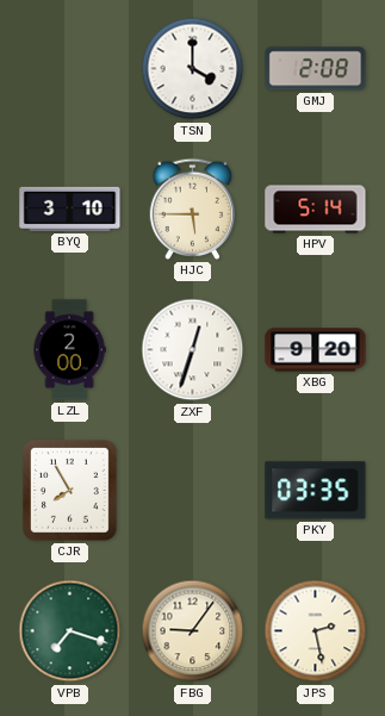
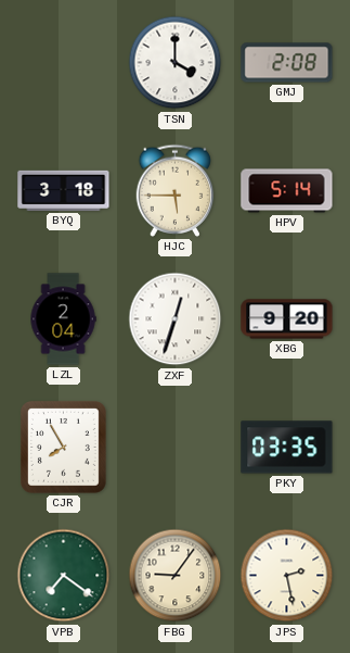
BYQ: 3:10 -> 3:18
LZL: 2:00 -> 2:04
VPB: 7:18 -> 7:21
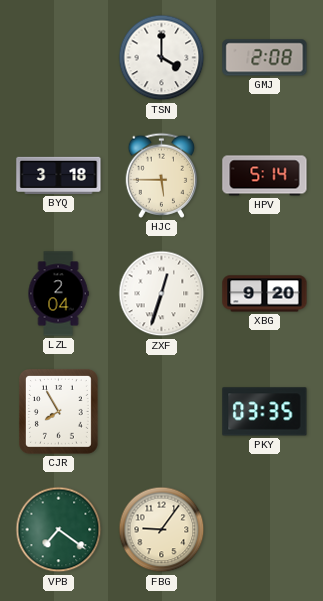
JPS: 2:28 -> none
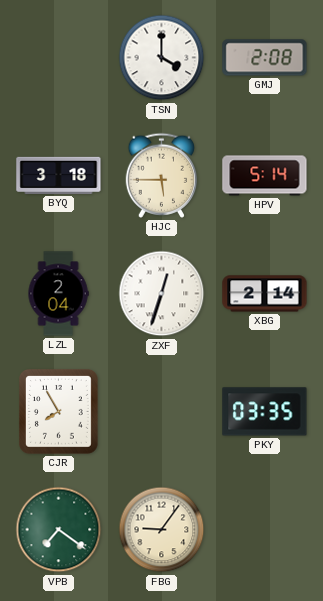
XBG: 9:20 -> 2:14
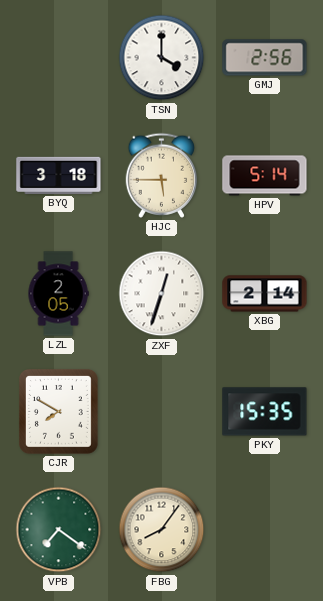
GMJ: 2:08 -> 2:56
LZL: 2:04 -> 2:05
CJR: 7:55 -> 7:50
PKY: 03:35 -> 15:35
FBG: 9:06 -> 8:06
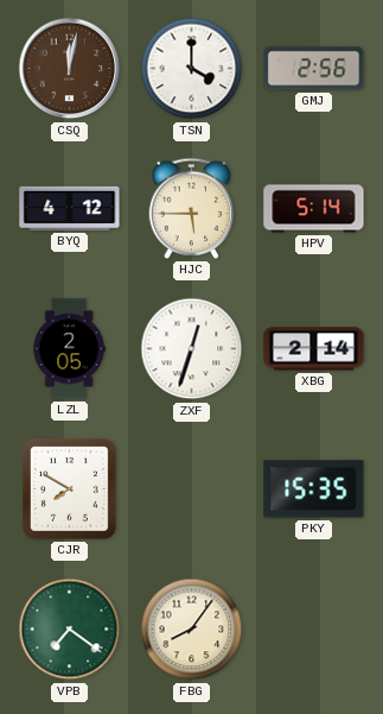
CSQ: none -> 12:02
BYQ: 3:18 -> 4:12
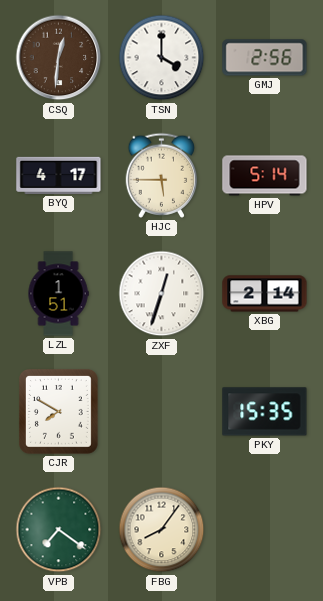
CSQ: 12:02 -> 12:31
BYQ: 4:12 -> 4:17
LZL: 2:05 -> 1:51
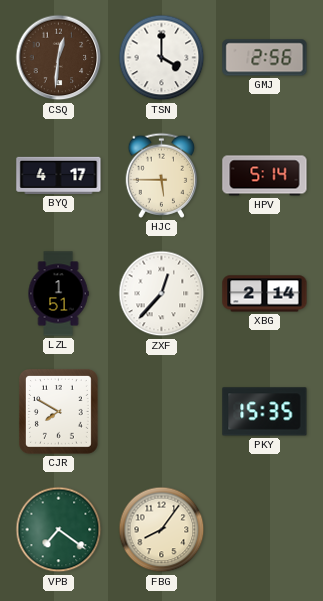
ZXF: 12:33 -> 12:37
